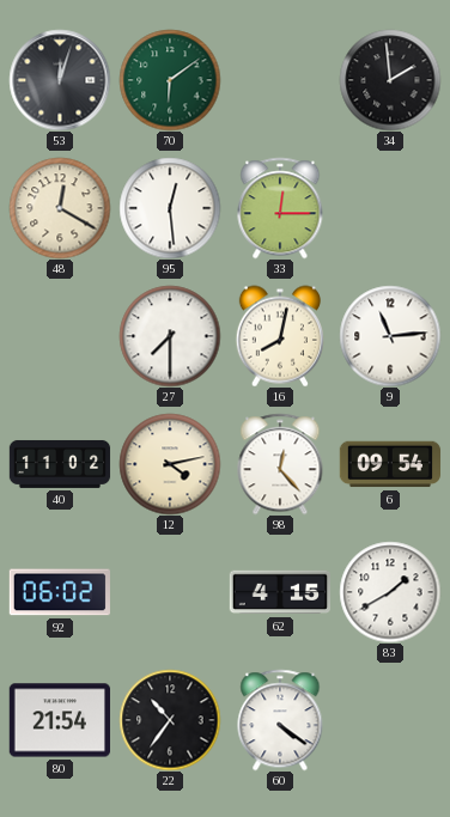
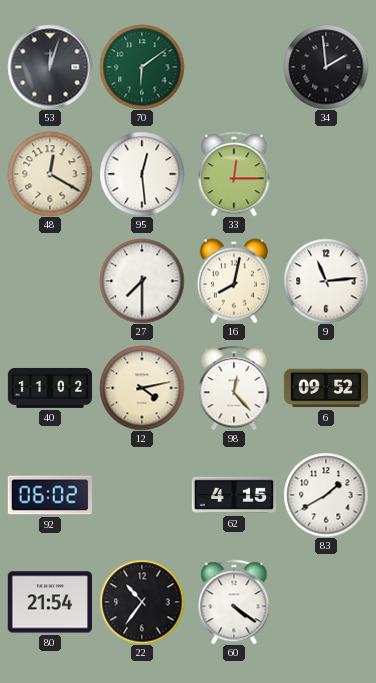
6: 09:54 -> 09:52
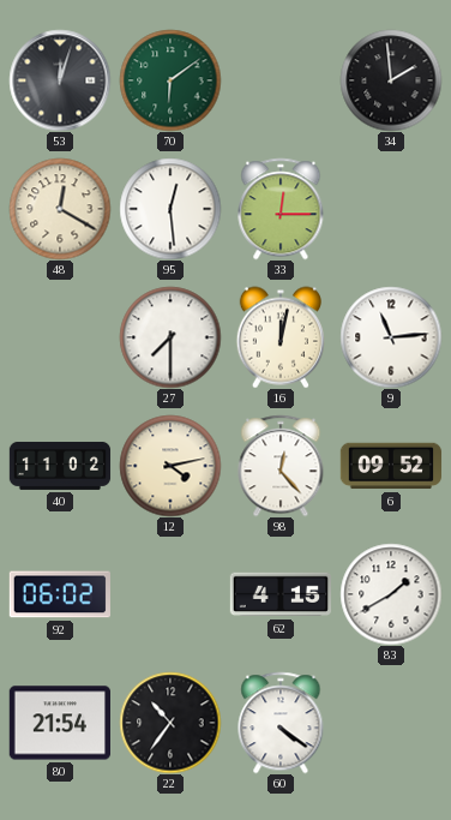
16: 8:02 -> 12:02
